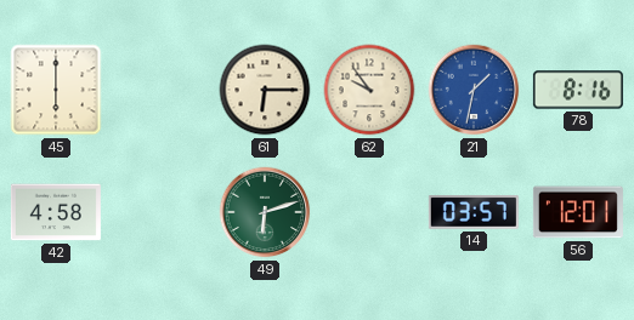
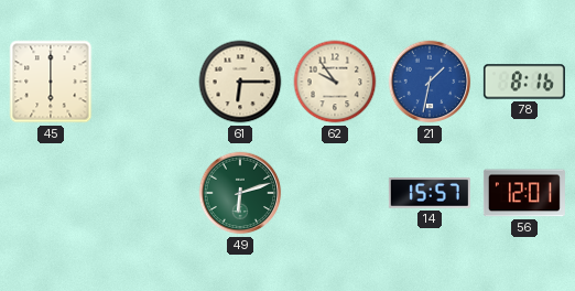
42: 4:58 -> none
14: 03:57 -> 15:57
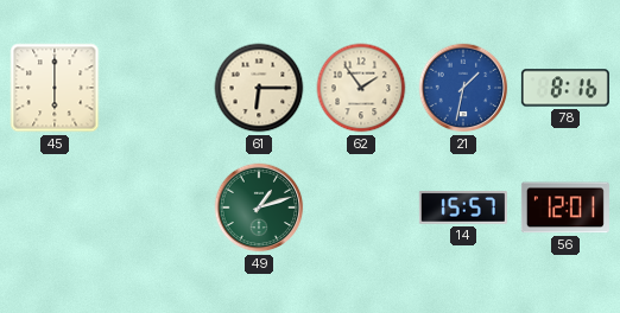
62: 9:54 -> 1:54
49: 6:12 -> 1:12
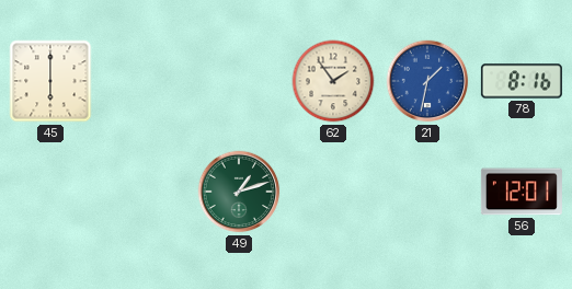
61: 6:15 -> none
14: 15:57 -> none
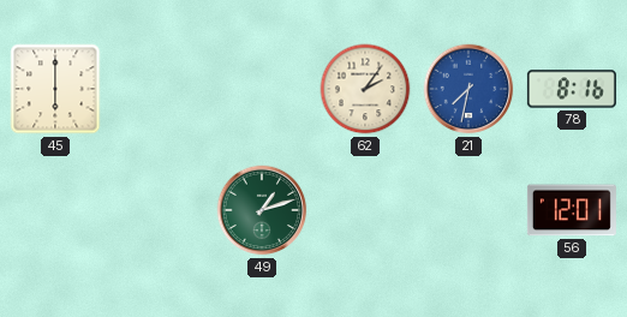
62: 1:54 -> 2:06
21: 1:32 -> 7:32
